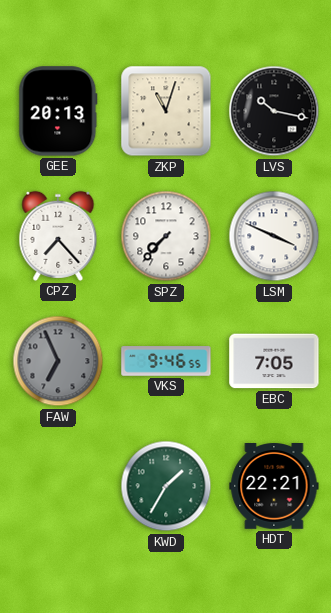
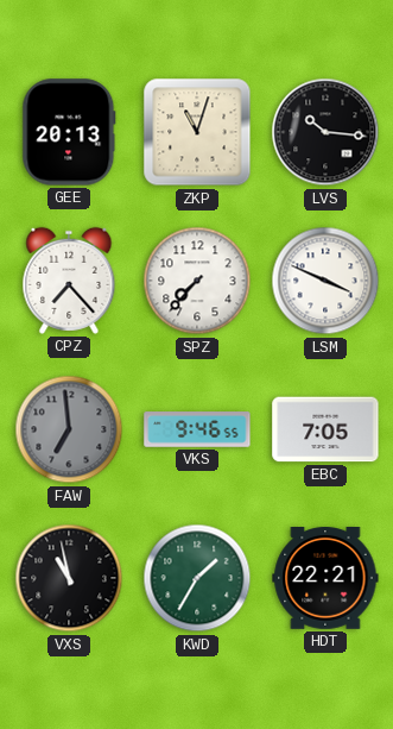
LVS: 10:17 -> 10:16
FAW: 6:56 -> 6:59
VXS: none -> 10:58
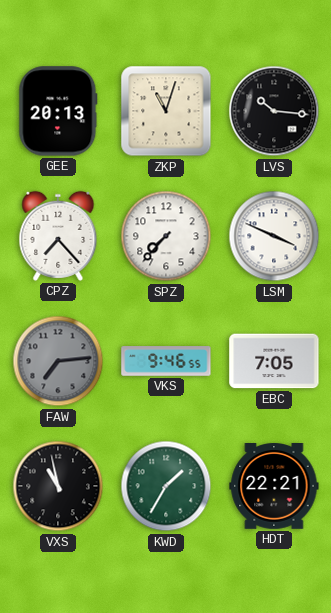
FAW: 6:59 -> 7:14
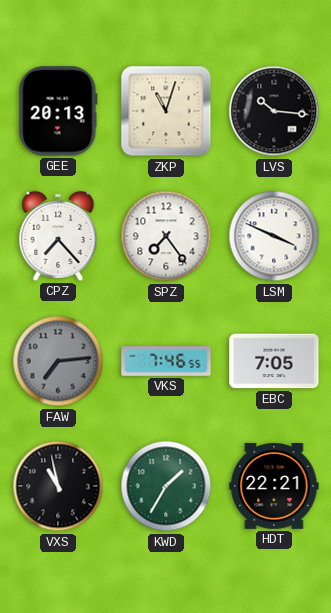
SPZ: 7:37 -> 7:24
VKS: 9:46 -> 7:46
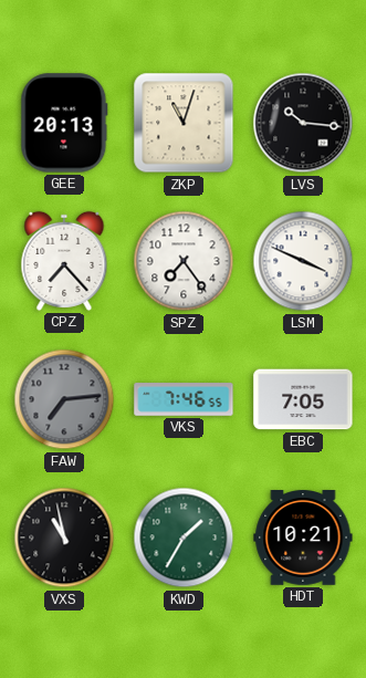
HDT: 22:21 -> 10:21
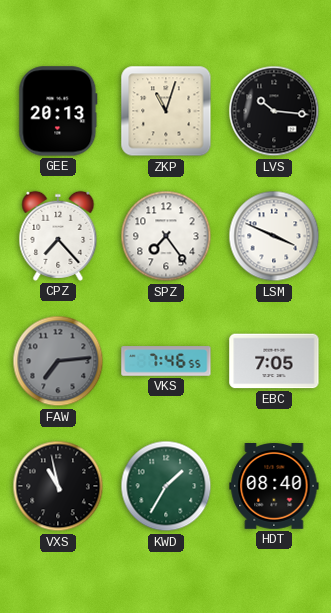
HDT: 10:21 -> 08:40
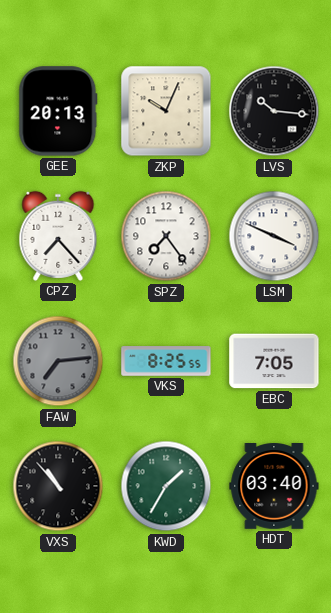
ZKP: 11:03 -> 10:04
VKS: 7:46 -> 8:25
VXS: 10:58 -> 10:53
HDT: 08:40 -> 03:40
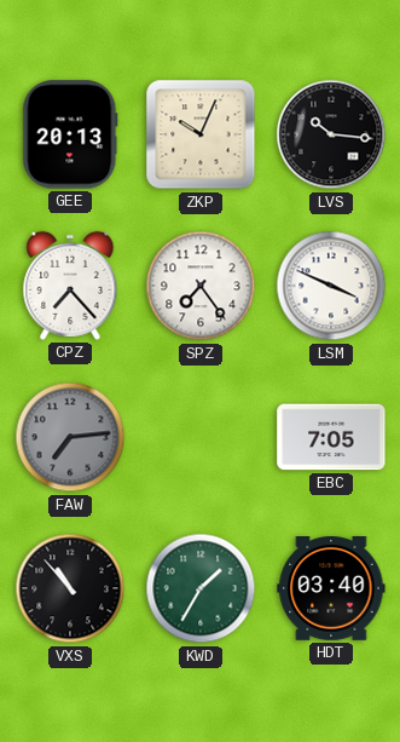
VKS: 8:25 -> none
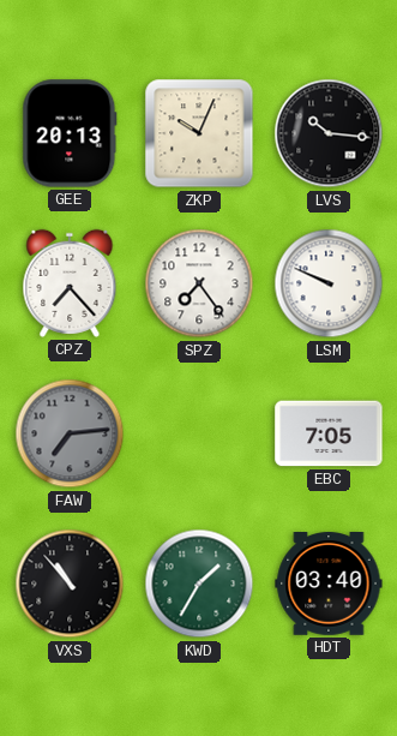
LSM: 3:49 -> 9:49
